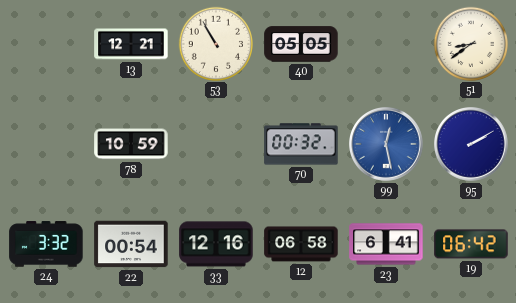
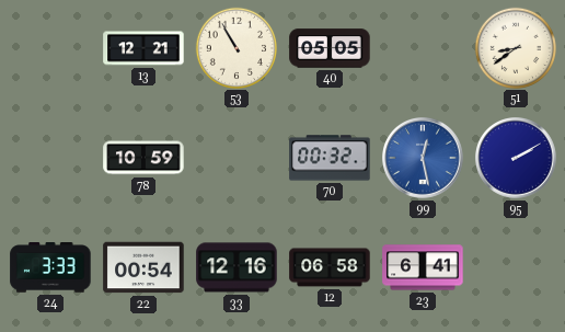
24: 3:32 -> 3:33
19: 06:42 -> none
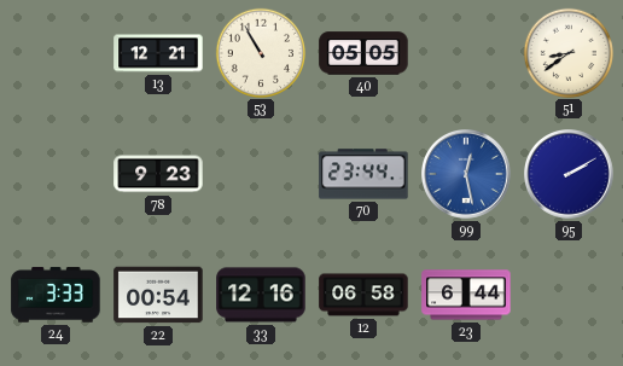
78: 10:59 -> 9:23
70: 00:32 -> 23:44
23: 6:41 -> 6:44
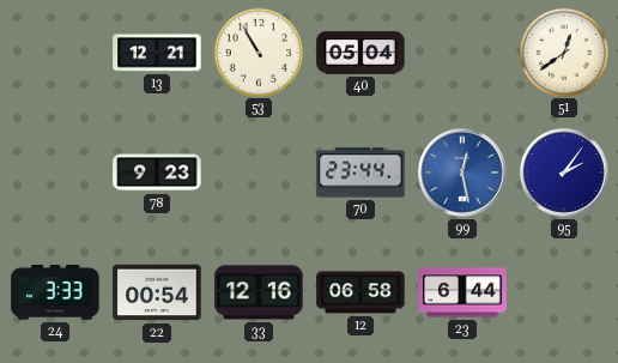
40: 05:05 -> 05:04
51: 8:39 -> 12:39
95: 2:10 -> 2:06
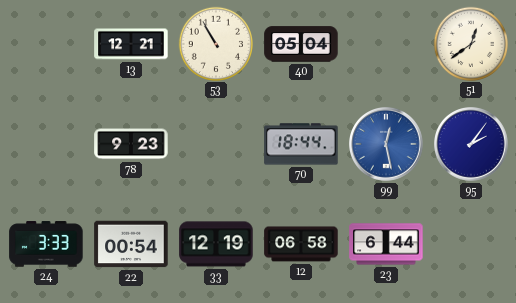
70: 23:44 -> 18:44
33: 12:16 -> 12:19
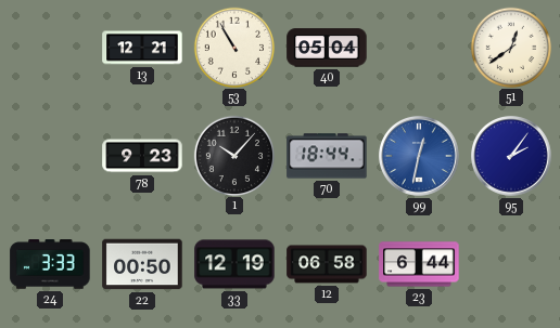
1: none -> 10:07
99: 12:28 -> 12:32
22: 00:54 -> 00:50
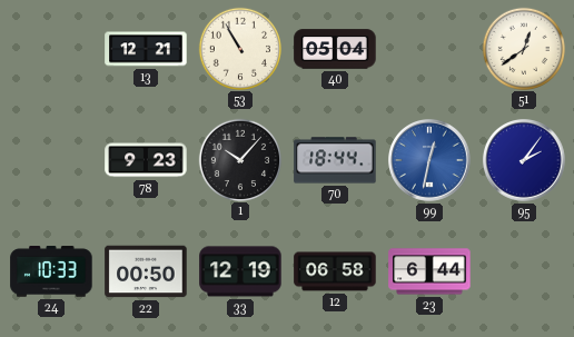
24: 3:33 -> 10:33
